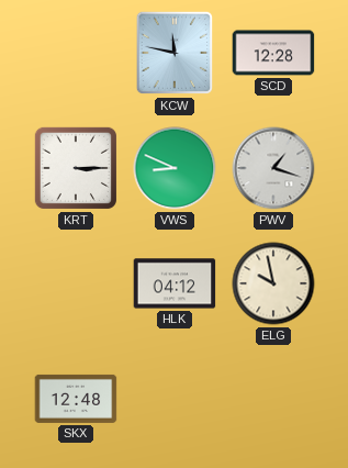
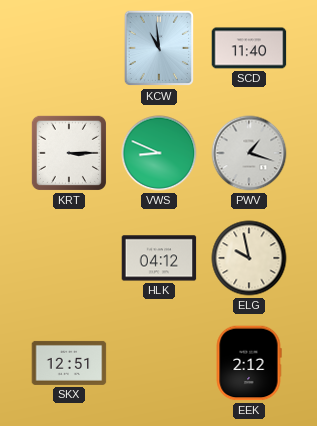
KCW: 11:47 -> 10:59
SCD: 12:28 -> 11:40
SKX: 12:48 -> 12:51
EEK: none -> 2:12
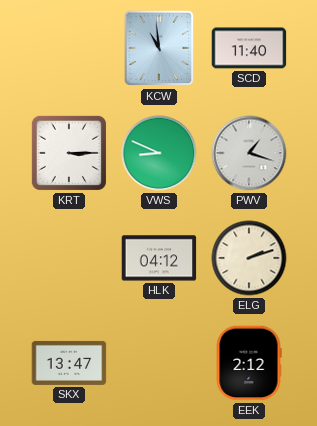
ELG: 9:58 -> 2:12
SKX: 12:51 -> 13:47
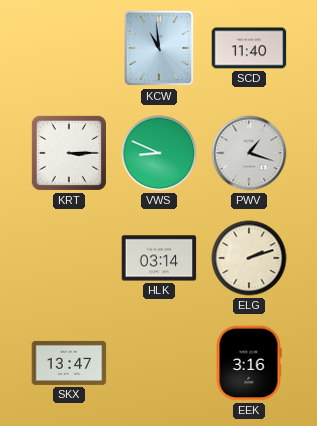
HLK: 04:12 -> 03:14
EEK: 2:12 -> 3:16
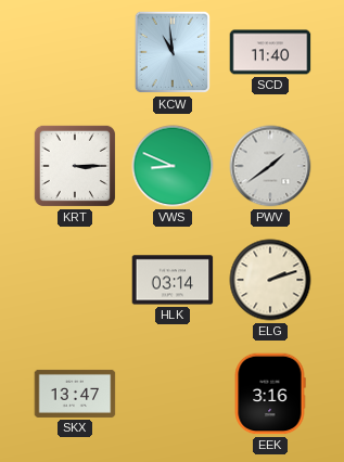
PWV: 1:18 -> 1:39
